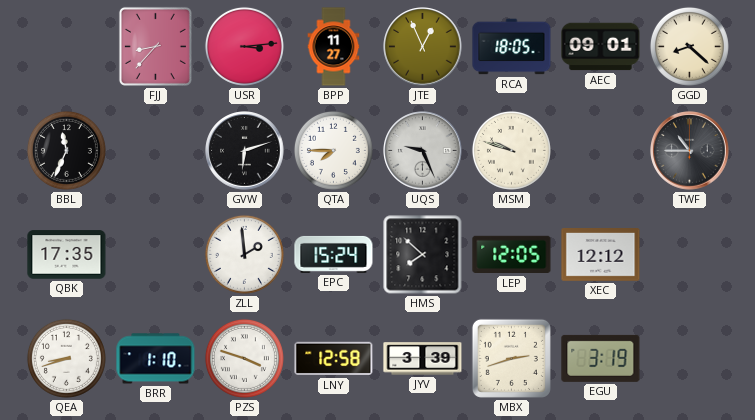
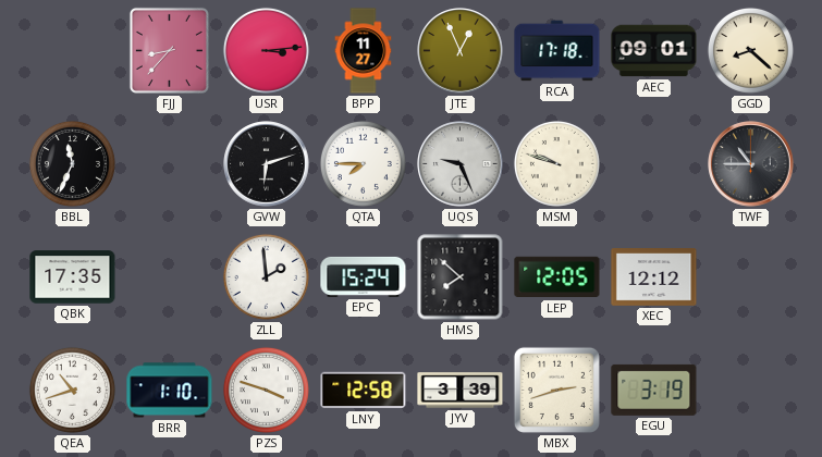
RCA: 18:05 -> 17:18
QEA: 8:42 -> 10:42
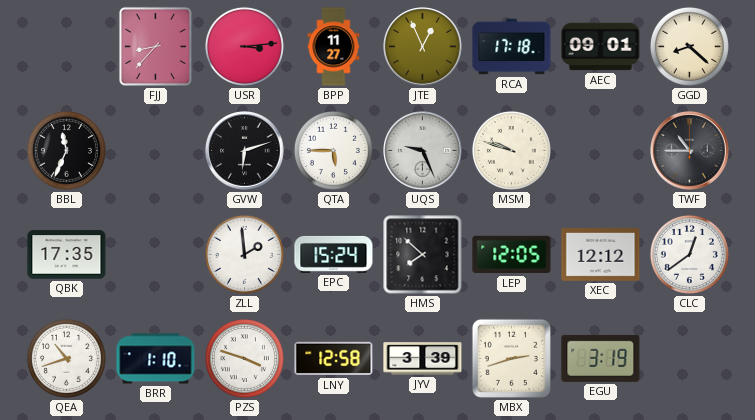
QTA: 7:45 -> 5:45
CLC: none -> 12:39
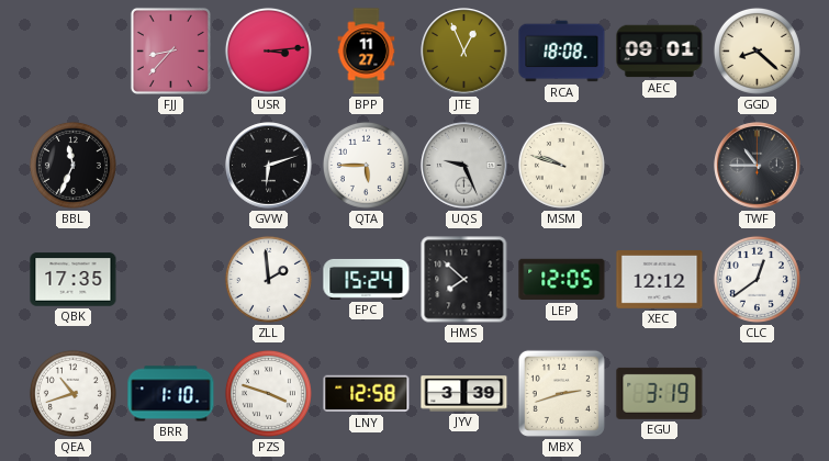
RCA: 17:18 -> 18:08
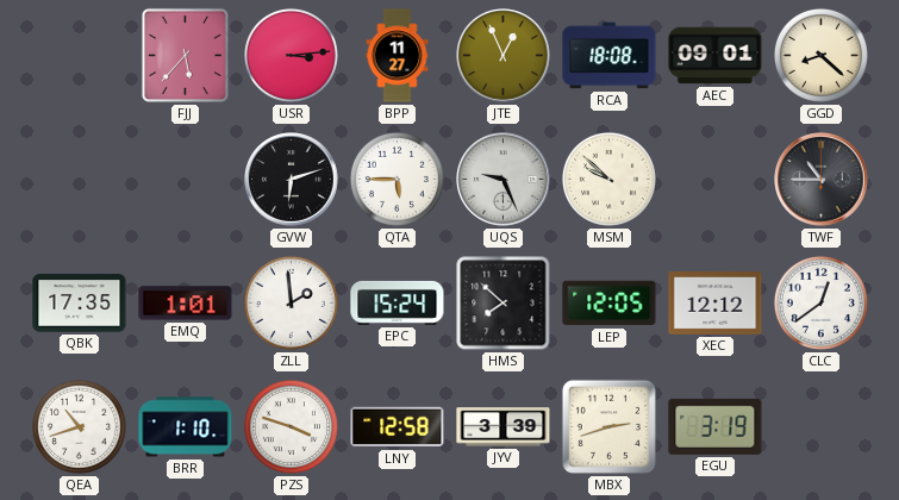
FJJ: 8:37 -> 5:37
BBL: 11:34 -> none
MSM: 9:48 -> 9:52
EMQ: none -> 1:01
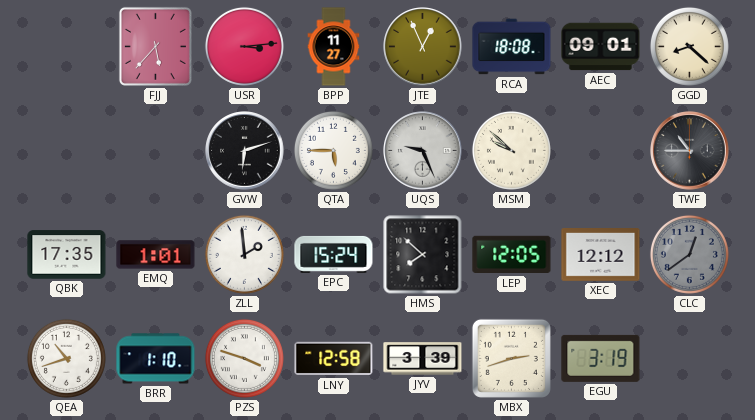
CLC dial: white -> grey
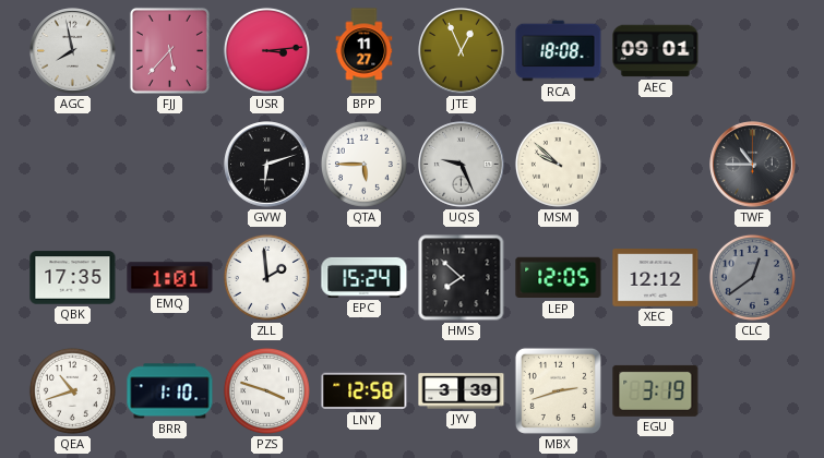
AGC: none -> 7:58
GGD: 8:22 -> none
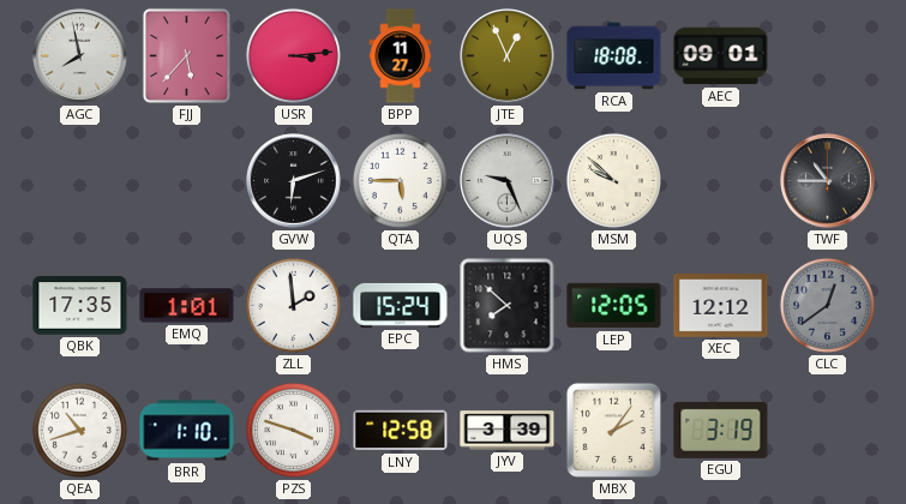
MBX: 2:42 -> 2:06
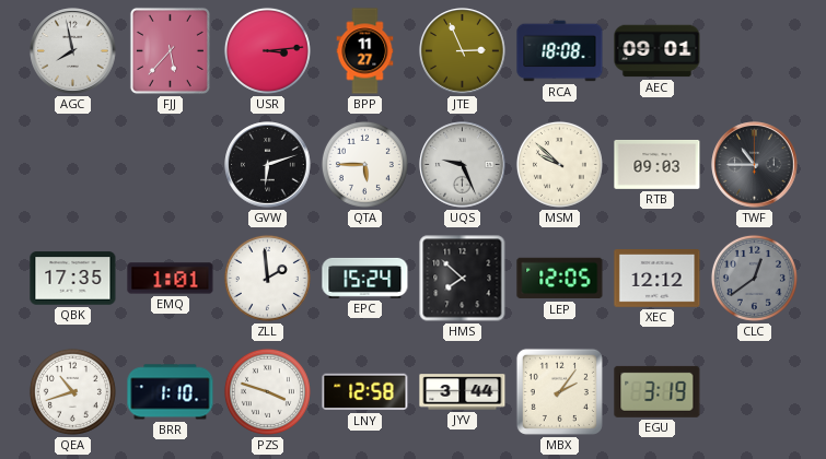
JTE: 12:56 -> 2:56
RTB: none -> 09:03
JYV: 3:39 -> 3:44
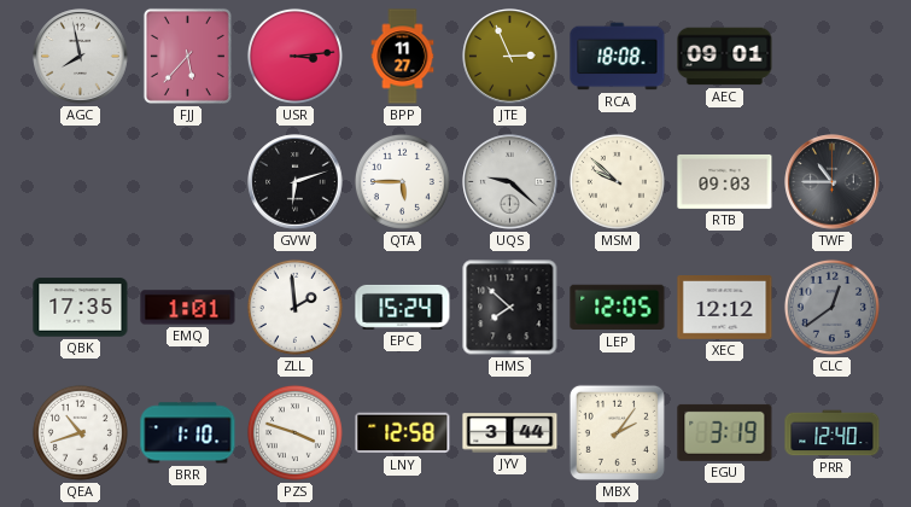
UQS: 9:26 -> 9:22
PRR: none -> 12:40
